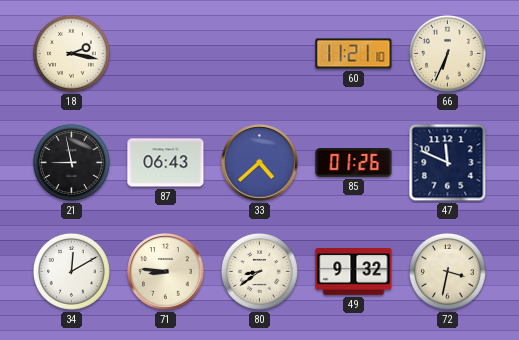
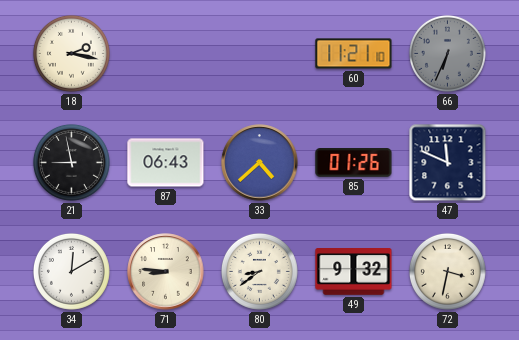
66 dial: cream -> grey
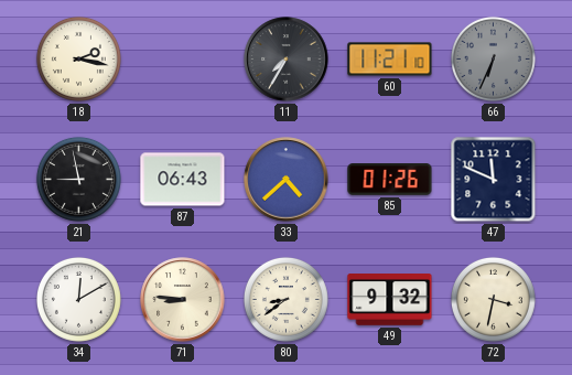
11: none -> 7:35
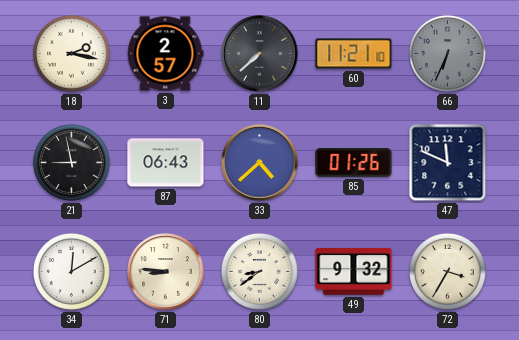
3: none -> 2:57
11: 7:35 -> 7:38
72: 3:32 -> 3:35
